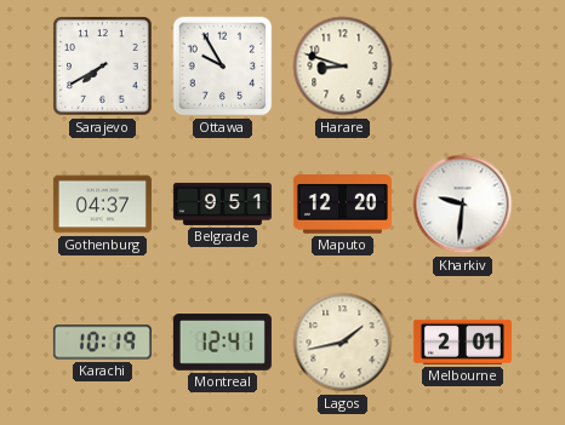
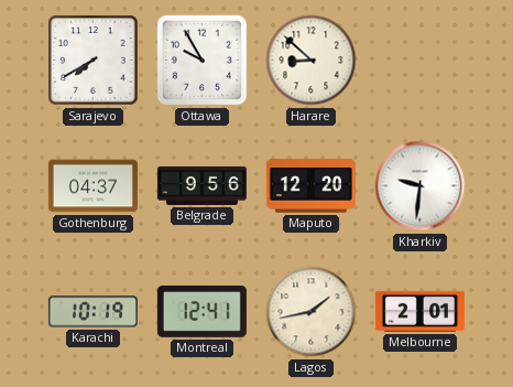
Harare: 8:48 -> 8:52
Belgrade: 9:51 -> 9:56
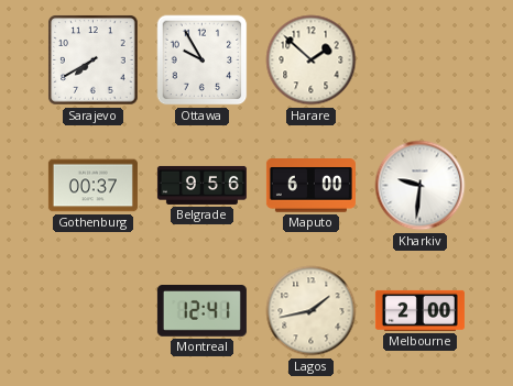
Harare: 8:52 -> 1:52
Gothenburg: 04:37 -> 00:37
Maputo: 12:20 -> 6:00
Karachi: 10:19 -> none
Melbourne: 2:01 -> 2:00
